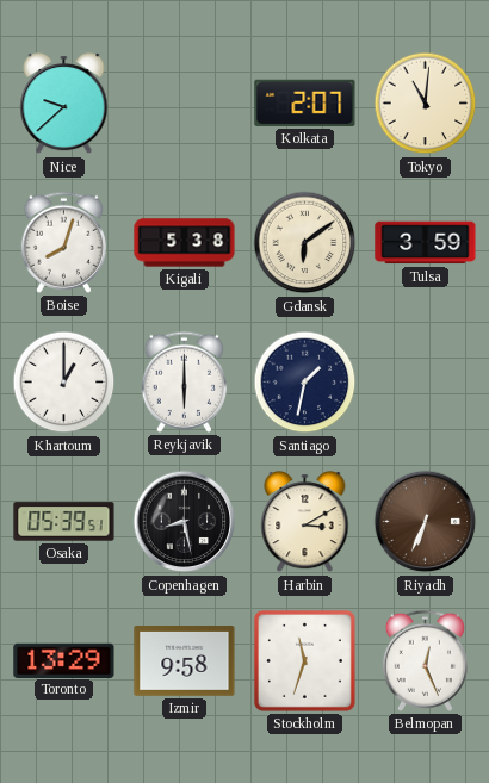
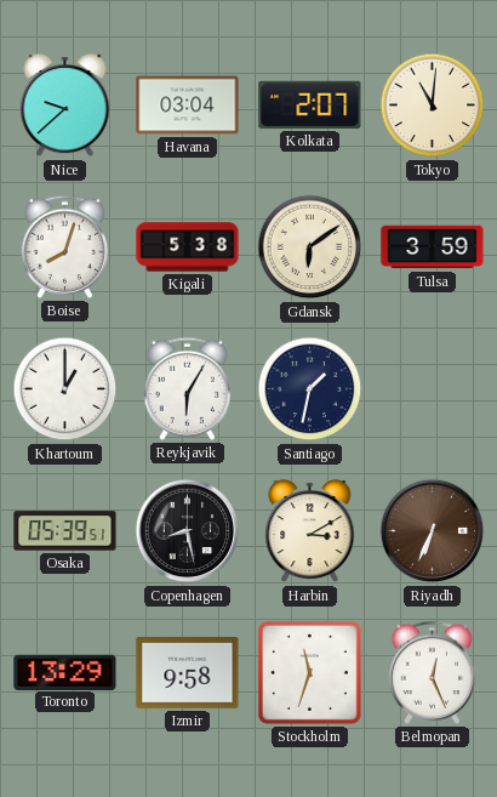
Havana: none -> 03:04
Reykjavik: 6:00 -> 6:05
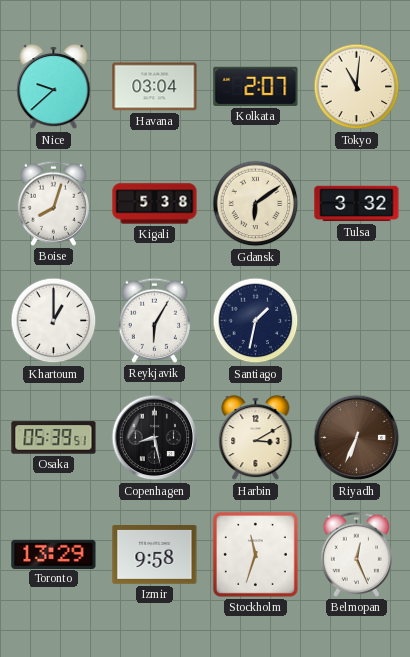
Tulsa: 3:59 -> 3:32
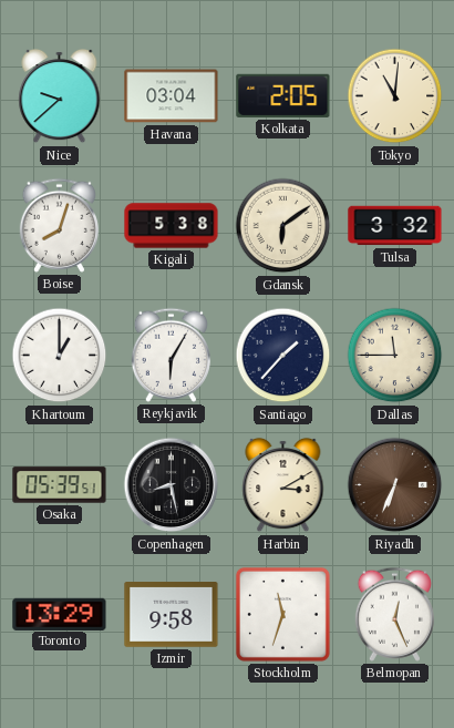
Kolkata: 2:07 -> 2:05
Santiago: 1:32 -> 1:37
Dallas: none -> 11:45
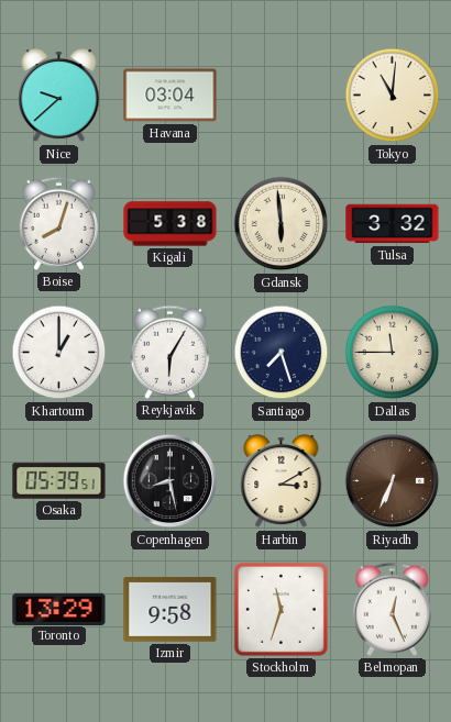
Kolkata: 2:05 -> none
Gdansk: 6:09 -> 5:59
Santiago: 1:37 -> 7:27
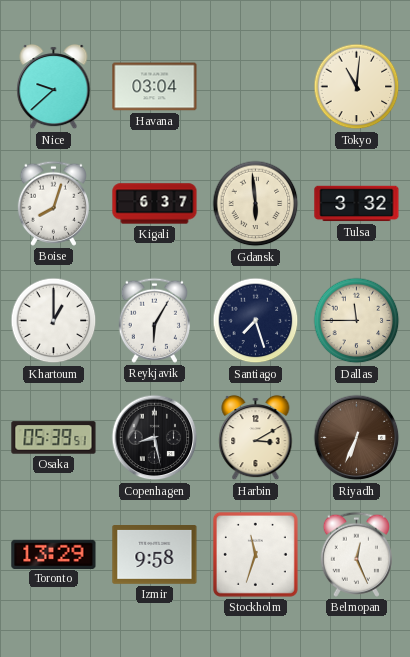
Kigali: 5:38 -> 6:37
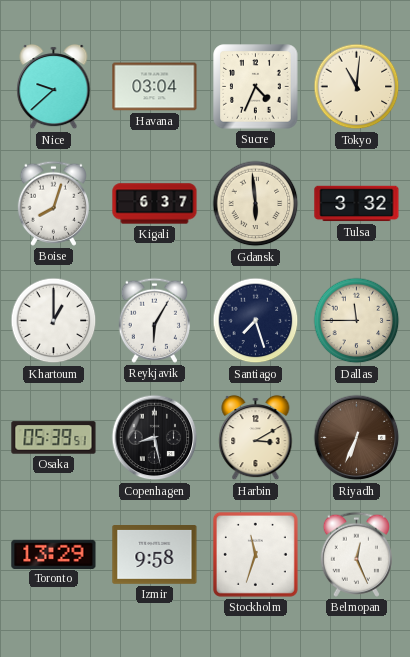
Sucre: none -> 4:34
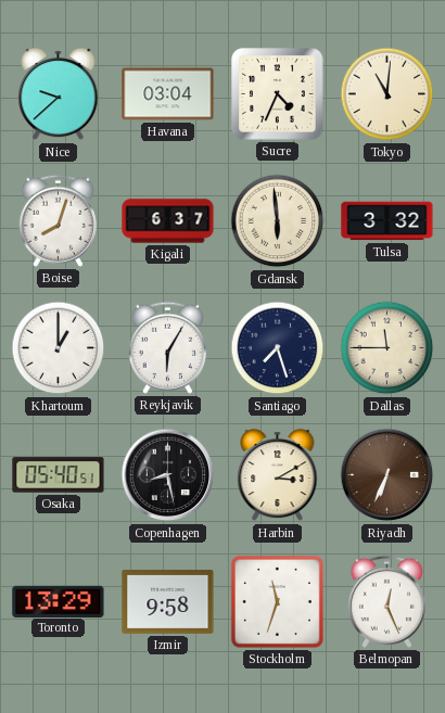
Osaka: 05:39 -> 05:40
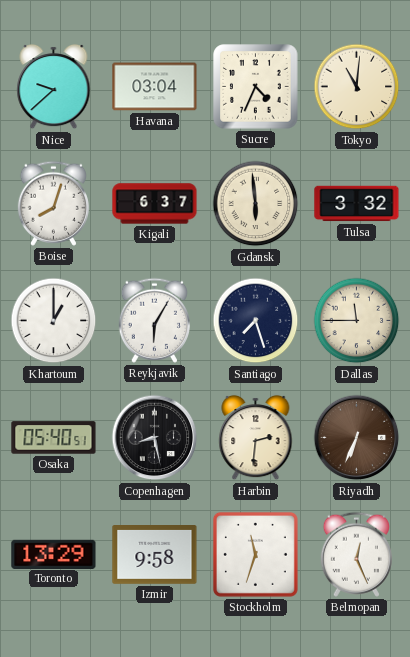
Harbin: 3:10 -> 2:31
